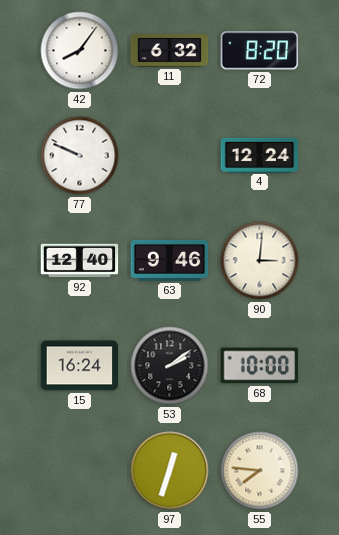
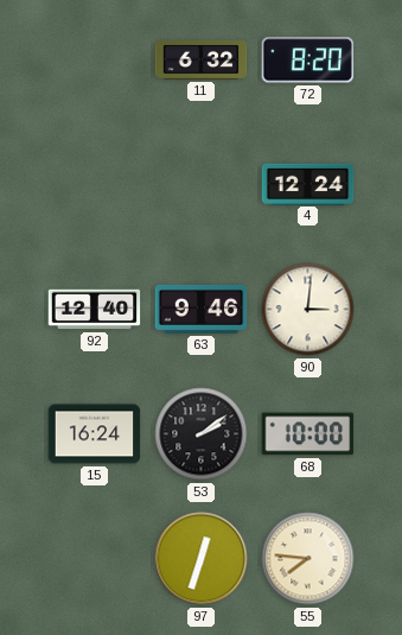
42: 8:06 -> none
77: 9:49 -> none
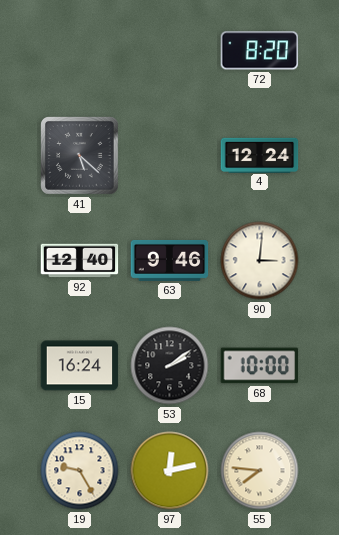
11: 6:32 -> none
41: none -> 5:22
19: none -> 9:25
97: 12:33 -> 12:13
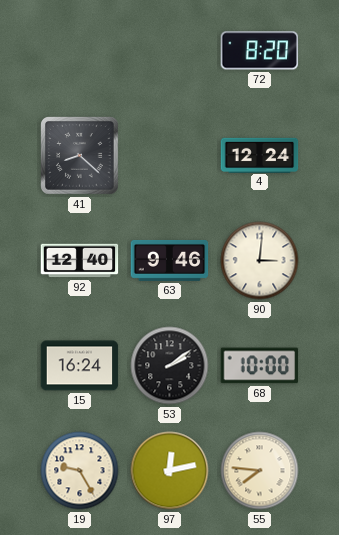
41: 5:22 -> 8:22
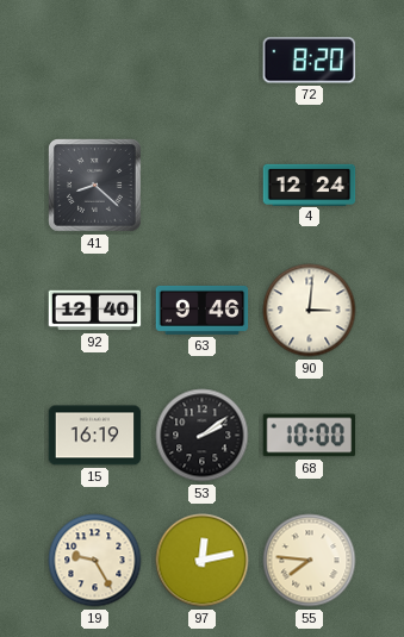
15: 16:24 -> 16:19
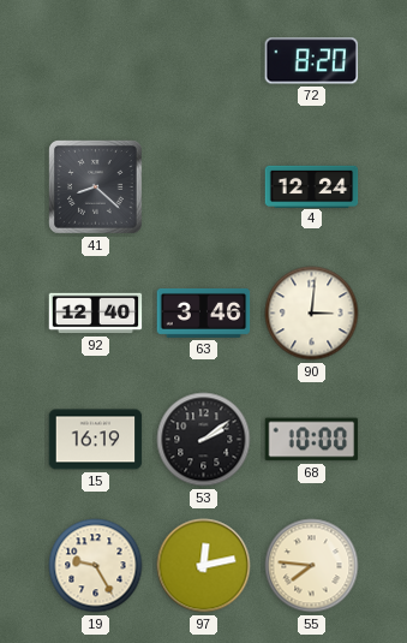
63: 9:46 -> 3:46
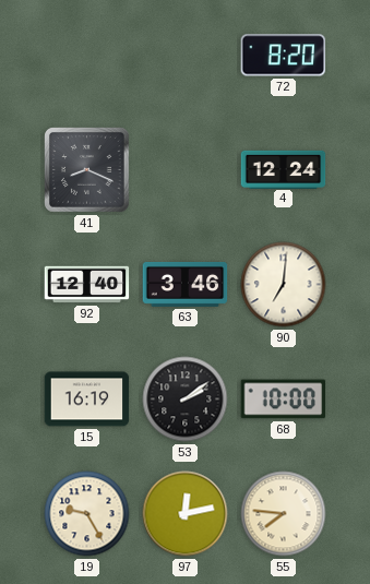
41: 8:22 -> 8:19
90: 3:01 -> 7:01
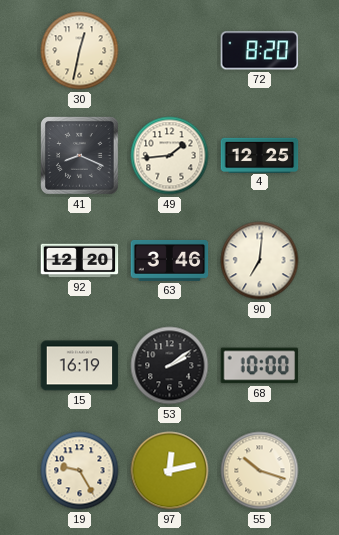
30: none -> 12:32
49: none -> 1:44
4: 12:24 -> 12:25
92: 12:40 -> 12:20
55: 7:46 -> 10:18
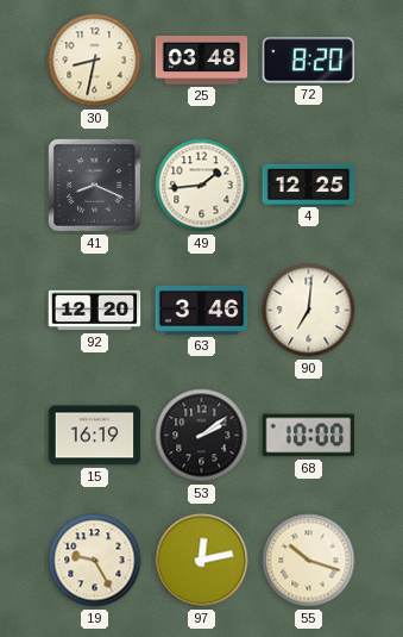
30: 12:32 -> 8:32
25: none -> 03:48
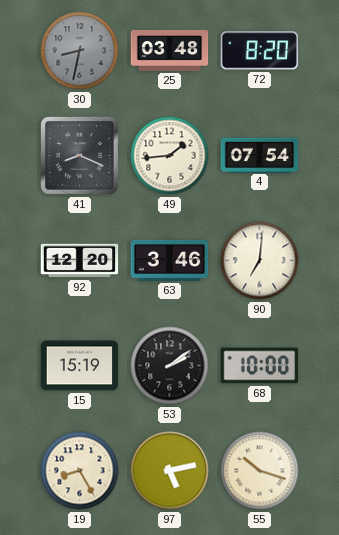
30 dial: cream -> grey
4: 12:25 -> 07:54
15: 16:19 -> 15:19
19: 9:25 -> 8:25
97: 12:13 -> 5:13
